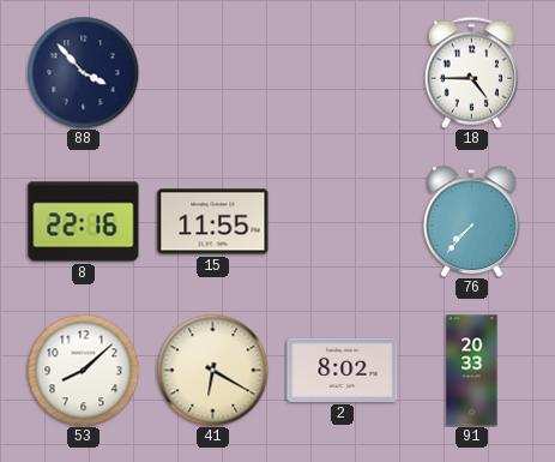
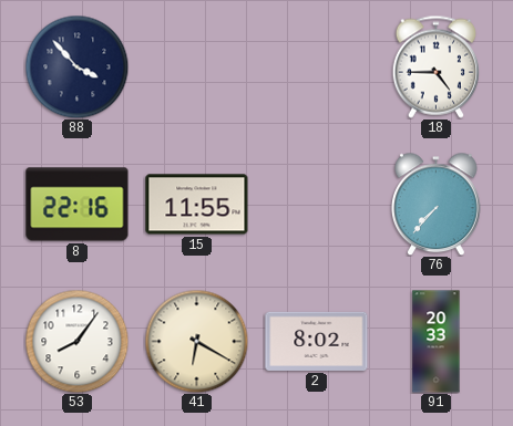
53: 8:08 -> 8:06
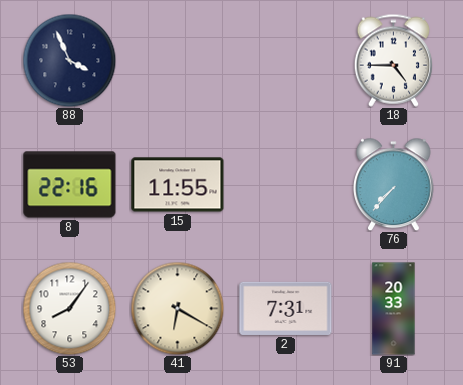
88: 3:53 -> 3:56
2: 8:02 -> 7:31
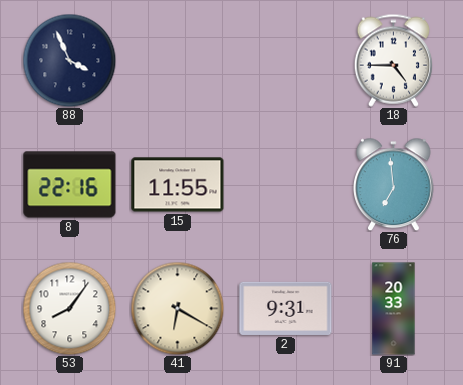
76: 7:37 -> 6:59
2: 7:31 -> 9:31
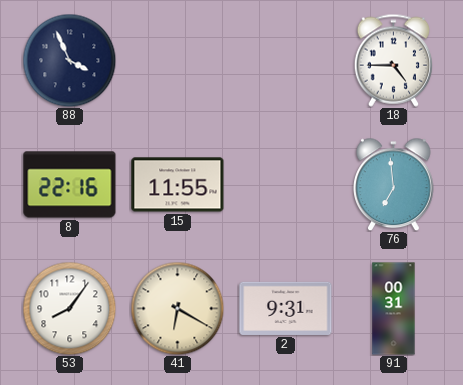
91: 20:33 -> 00:31
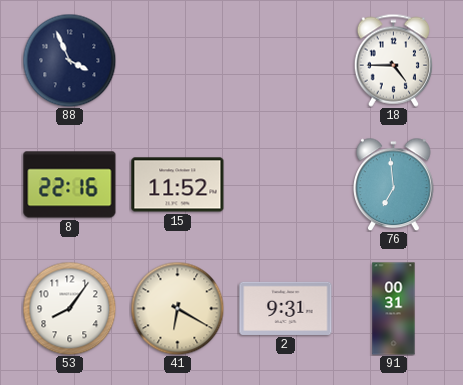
15: 11:55 -> 11:52
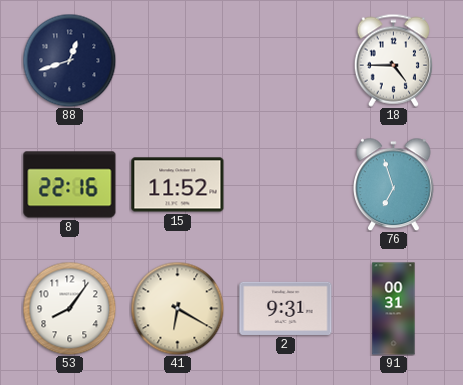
88: 3:56 -> 12:42
76: 6:59 -> 6:57
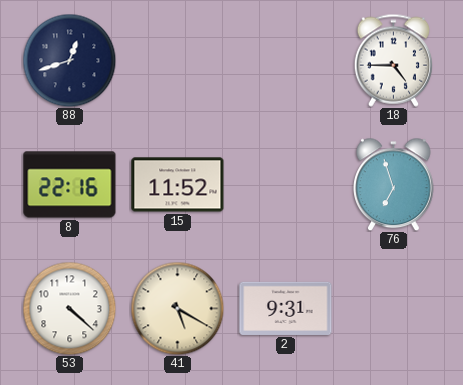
53: 8:06 -> 4:22
41: 6:20 -> 5:20
91: 00:31 -> none
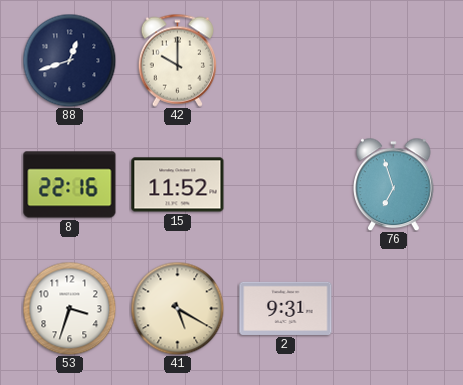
42: none -> 10:00
18: 4:45 -> none
53: 4:22 -> 3:33
